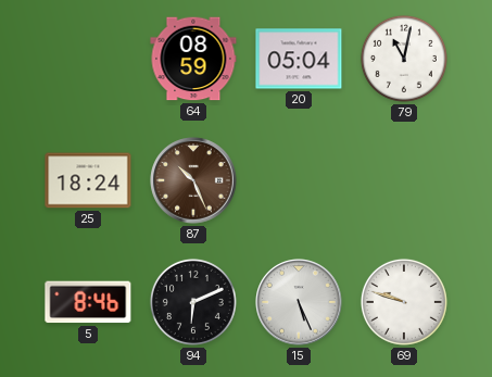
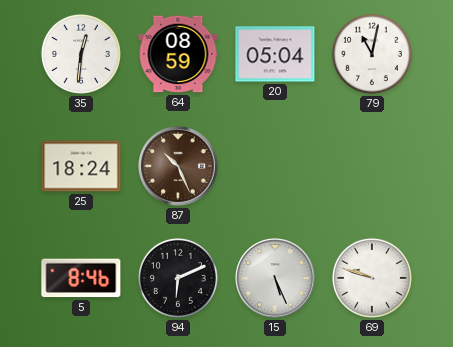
35: none -> 12:31
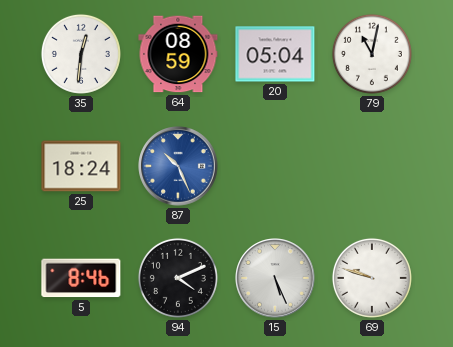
87 dial: brown -> blue
94: 6:11 -> 4:11
